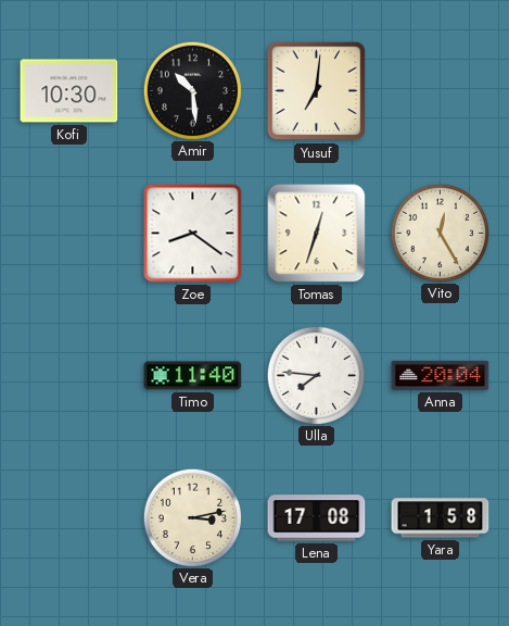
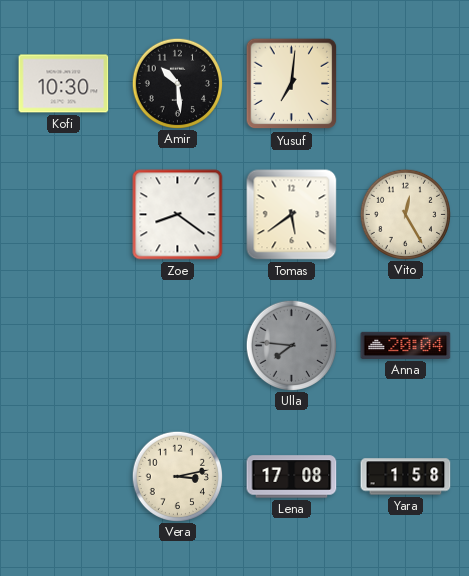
Tomas: 12:33 -> 5:39
Timo: 11:40 -> none
Ulla dial: white -> grey
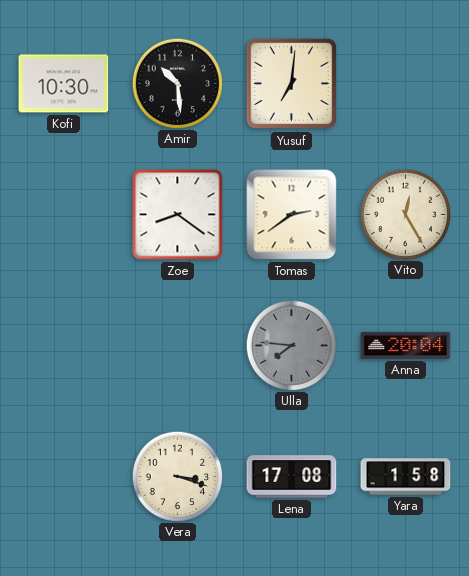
Tomas: 5:39 -> 2:39
Vera: 3:13 -> 3:18
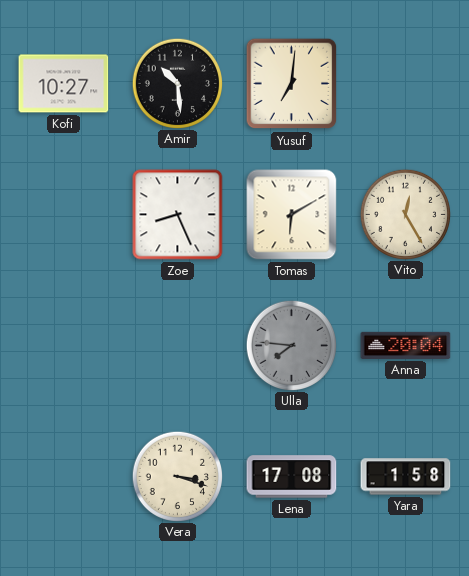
Kofi: 10:30 -> 10:27
Zoe: 8:21 -> 8:26
Tomas: 2:39 -> 6:10
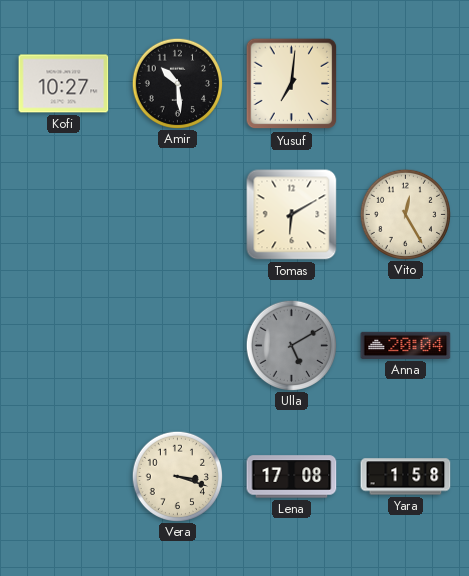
Zoe: 8:26 -> none
Ulla: 7:46 -> 5:10
